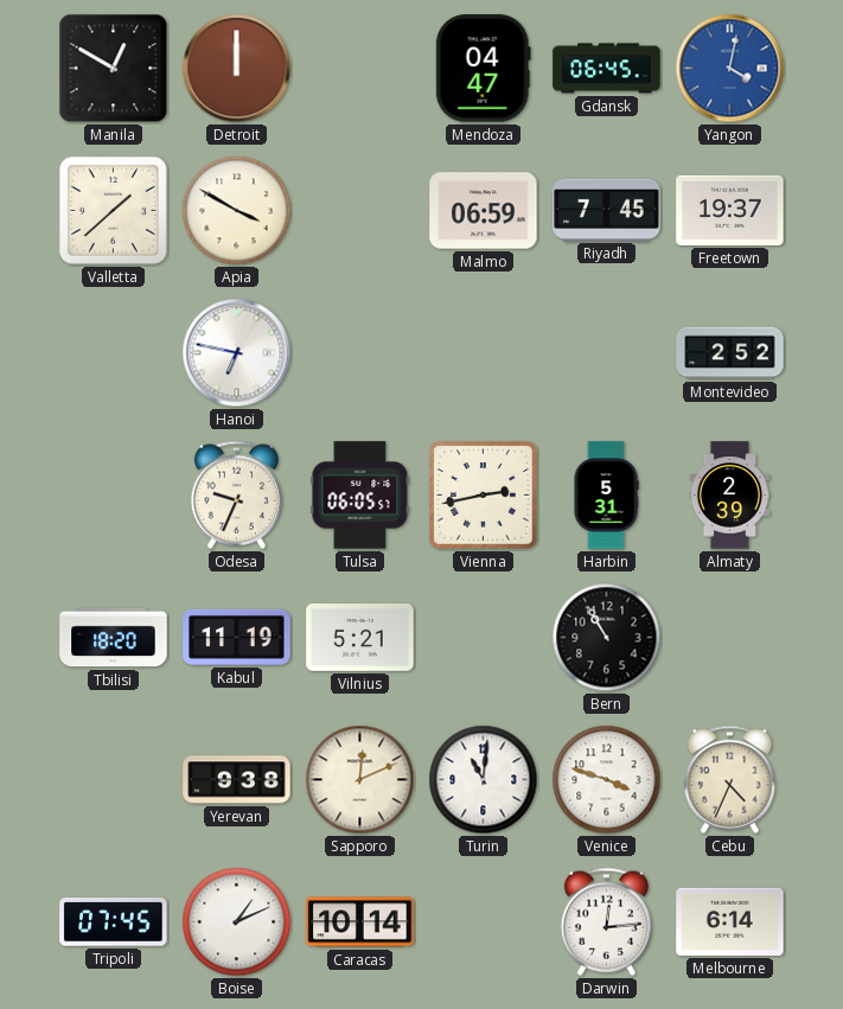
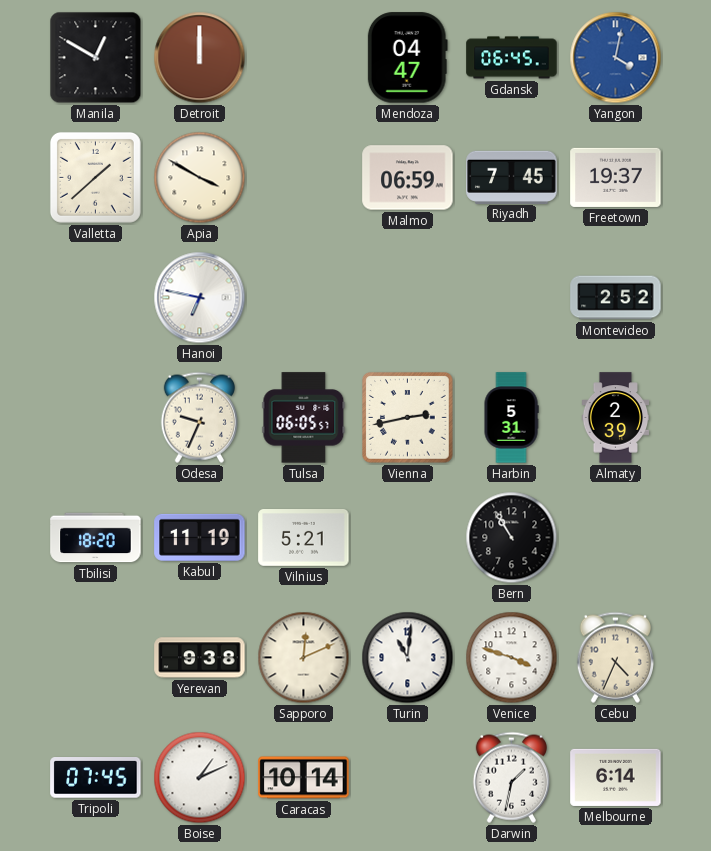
Darwin: 12:14 -> 1:32
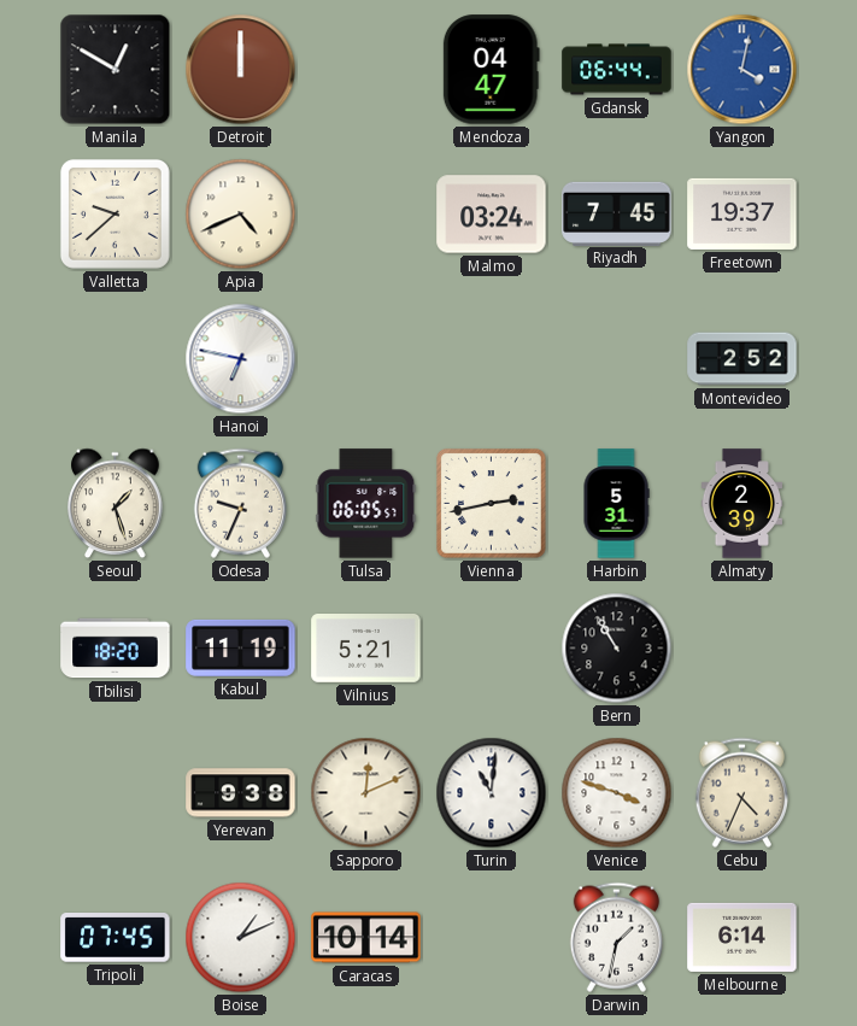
Gdansk: 06:45 -> 06:44
Valletta: 1:38 -> 9:38
Apia: 3:50 -> 4:41
Malmo: 06:59 -> 03:24
Seoul: none -> 1:27
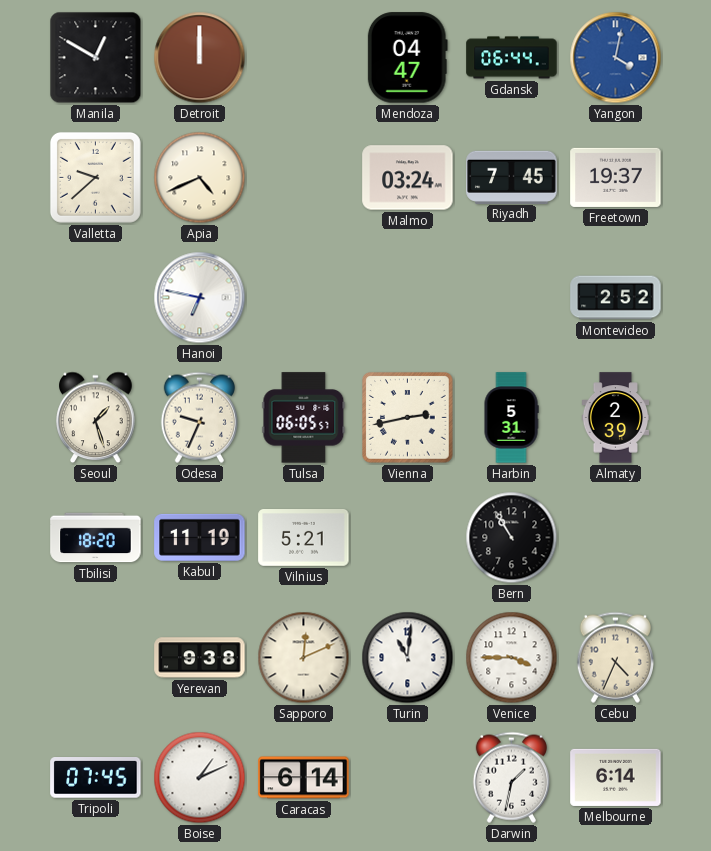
Venice: 3:48 -> 3:45
Caracas: 10:14 -> 6:14
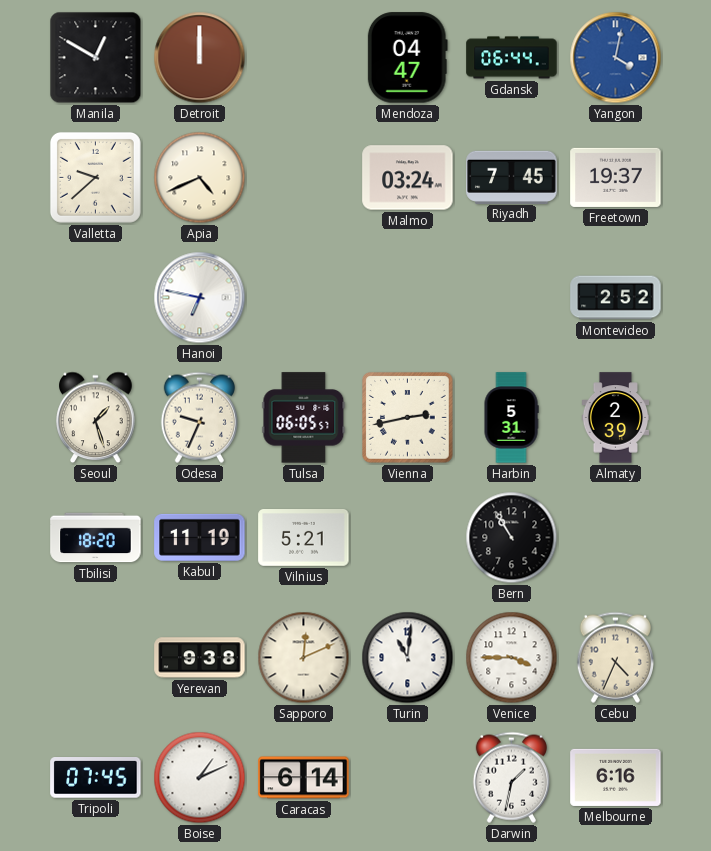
Melbourne: 6:14 -> 6:16
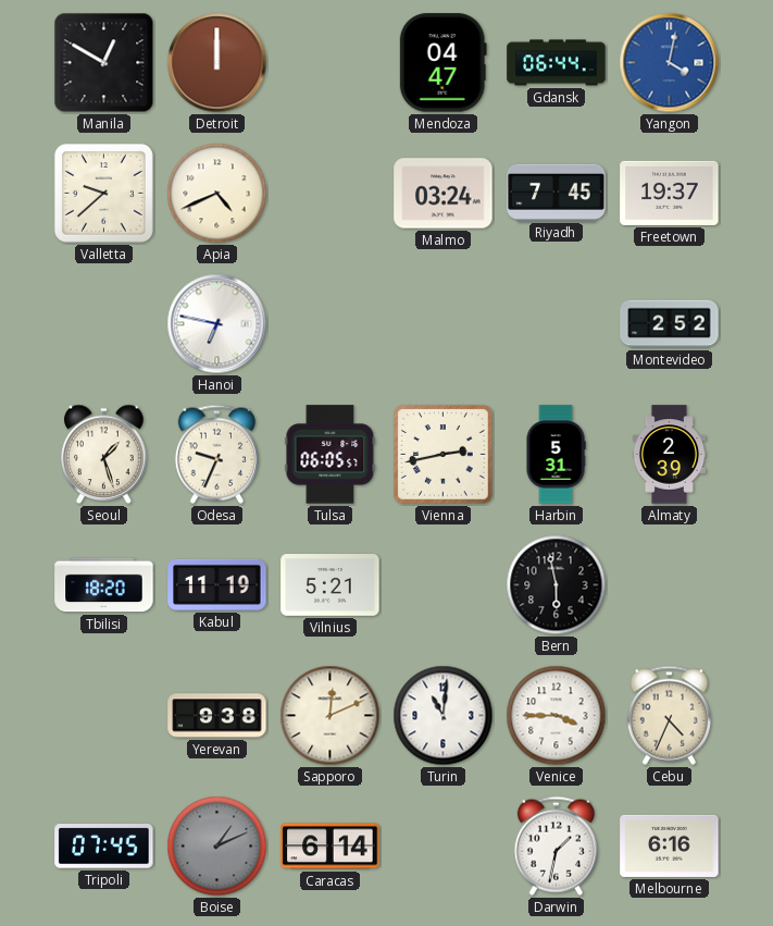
Bern: 10:55 -> 5:58
Boise dial: white -> grey
